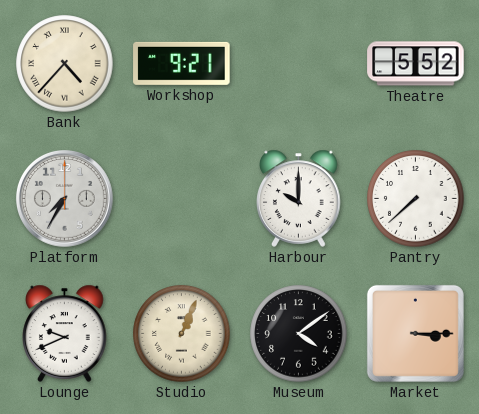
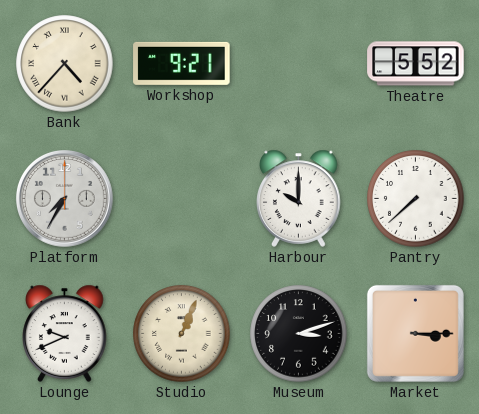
Museum: 4:09 -> 3:12
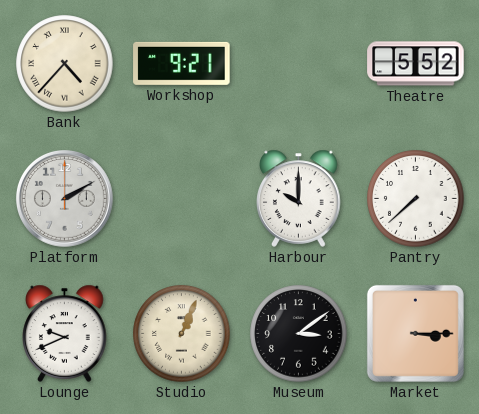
Platform: 7:35 -> 2:10
Museum: 3:12 -> 3:09
